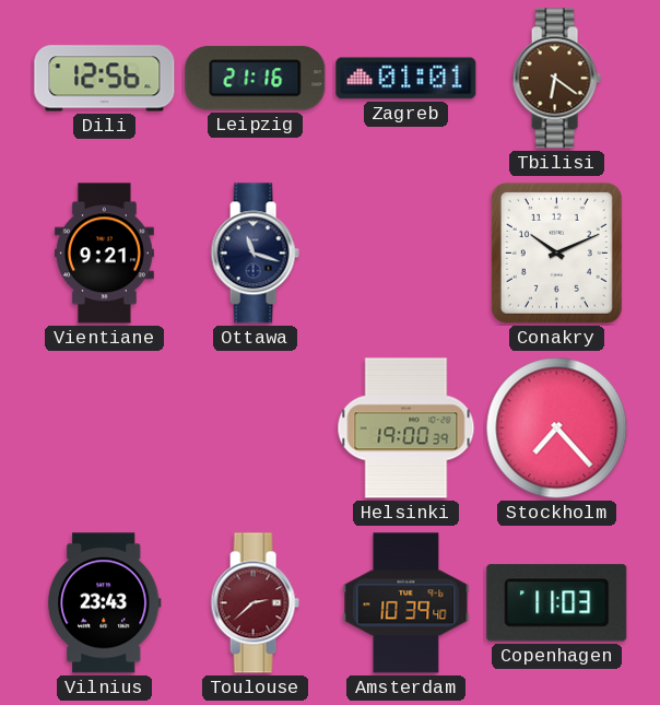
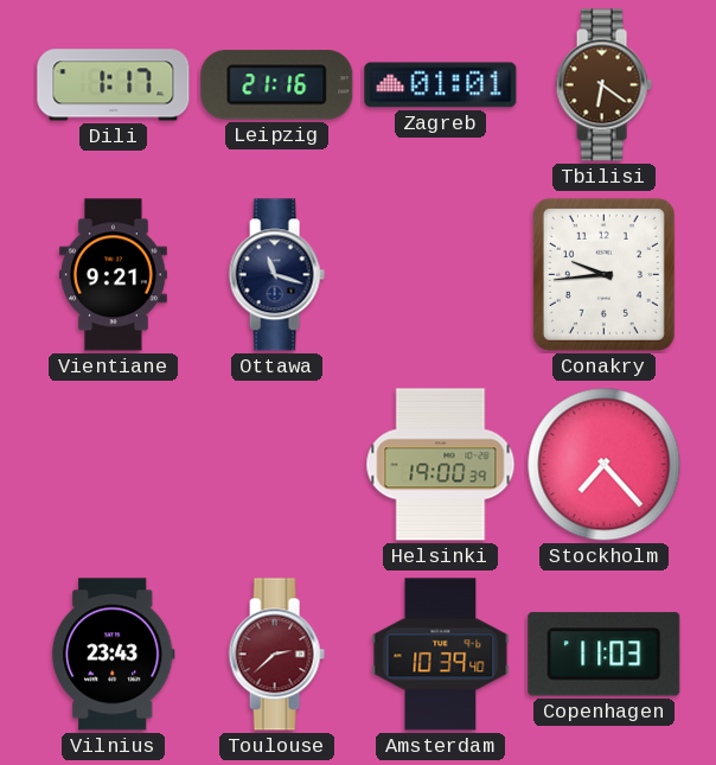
Dili: 12:56 -> 1:17
Conakry: 10:11 -> 9:44
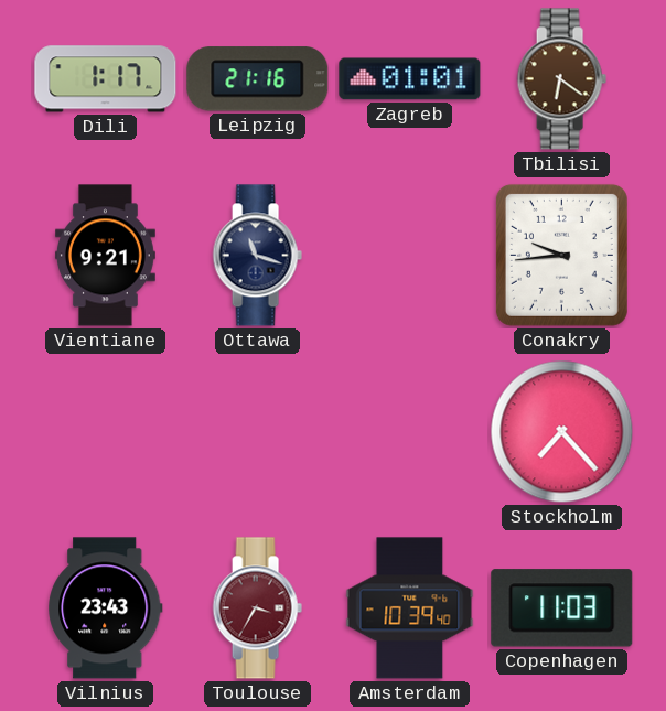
Helsinki: 19:00 -> none
Toulouse: 2:38 -> 3:35
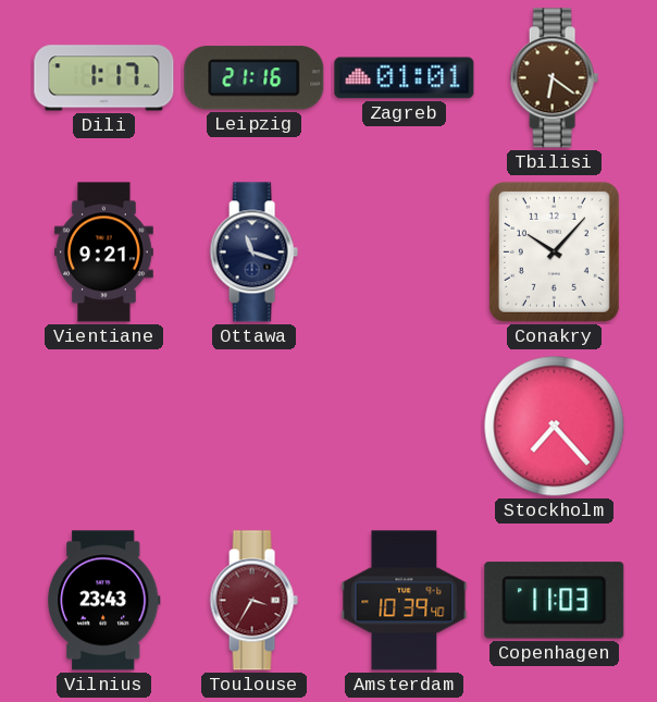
Conakry: 9:44 -> 10:07
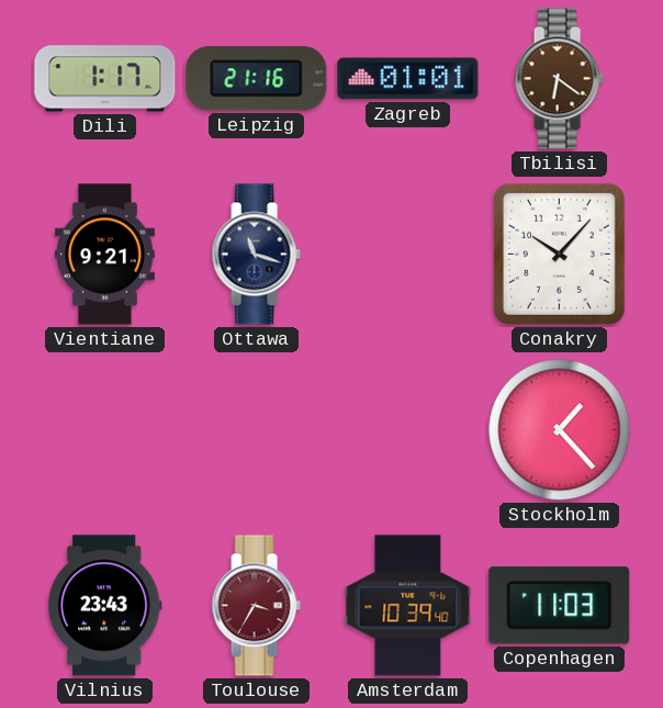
Stockholm: 7:23 -> 1:23
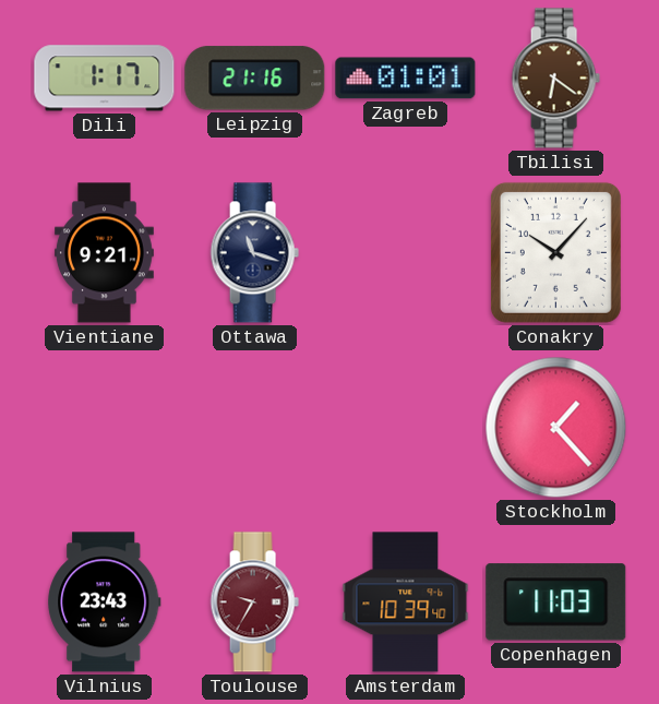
Toulouse: 3:35 -> 9:35
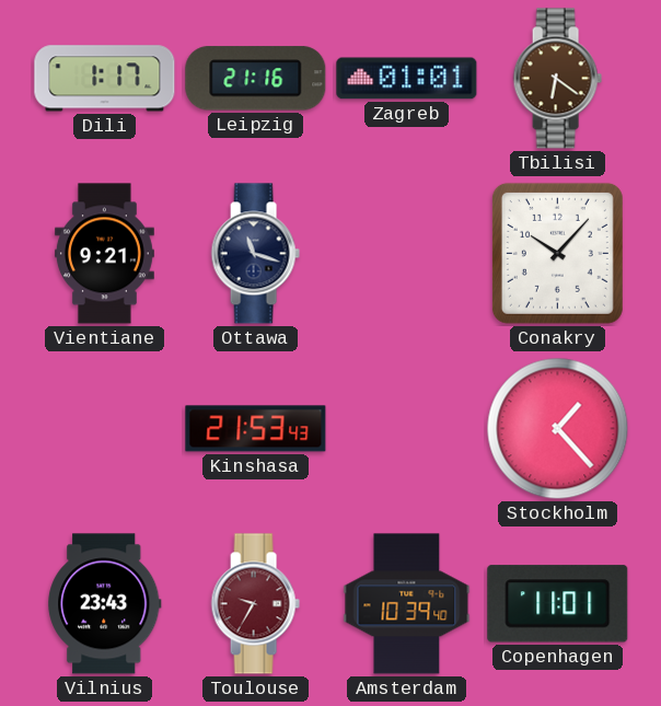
Kinshasa: none -> 21:53
Copenhagen: 11:03 -> 11:01
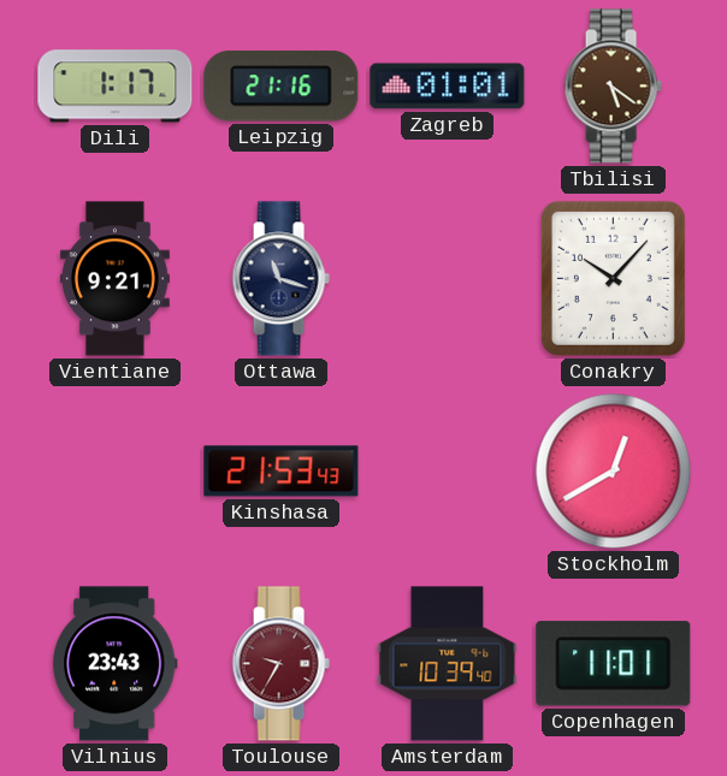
Tbilisi: 6:21 -> 5:21
Stockholm: 1:23 -> 12:40
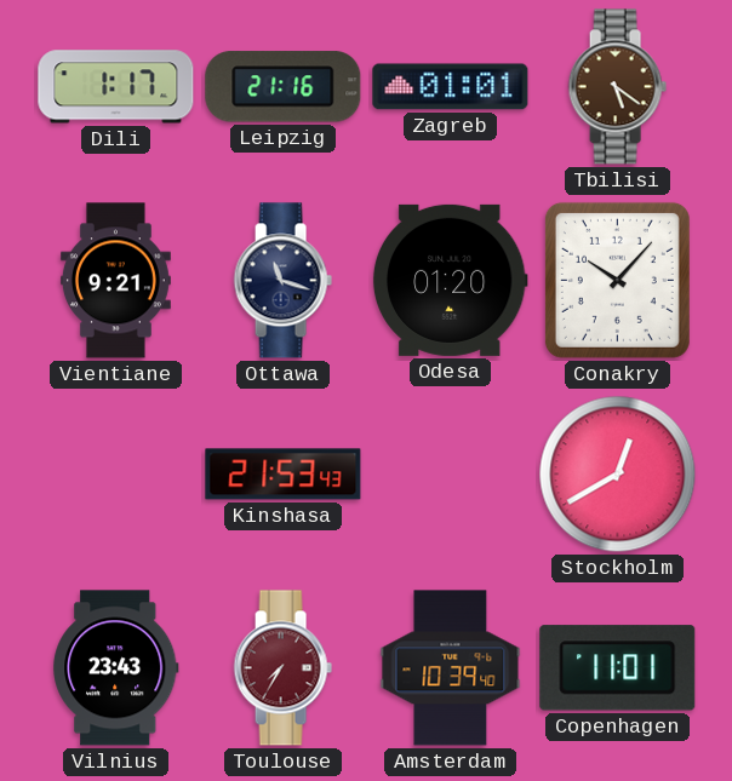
Odesa: none -> 01:20
Toulouse: 9:35 -> 7:35
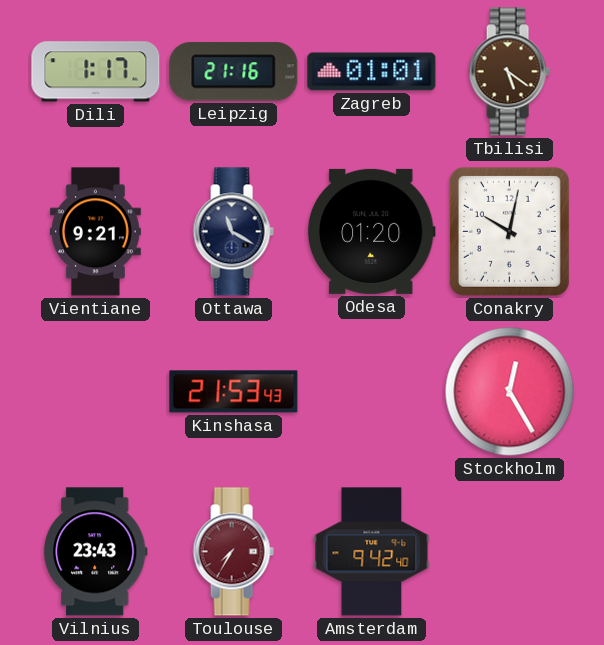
Ottawa: 11:18 -> 11:20
Conakry: 10:07 -> 10:02
Stockholm: 12:40 -> 12:25
Amsterdam: 10:39 -> 9:42
Copenhagen: 11:01 -> none
